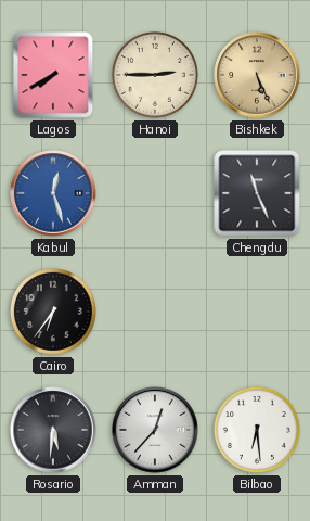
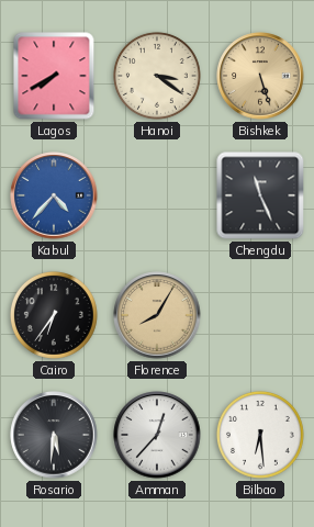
Hanoi: 2:45 -> 3:21
Bishkek: 5:26 -> 5:27
Kabul: 12:27 -> 4:37
Florence: none -> 8:05
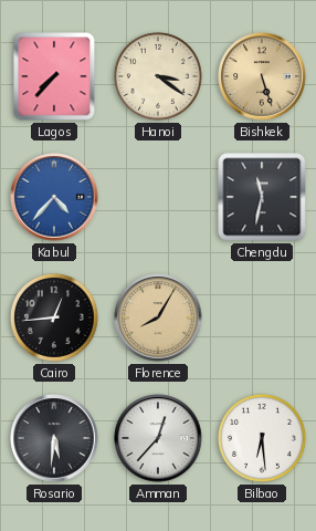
Lagos: 7:40 -> 7:37
Chengdu: 11:26 -> 11:32
Cairo: 6:36 -> 12:44
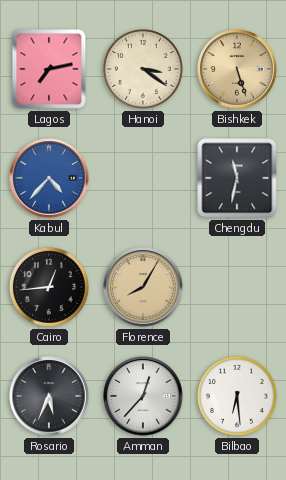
Lagos: 7:37 -> 7:13
Rosario: 5:31 -> 5:34
